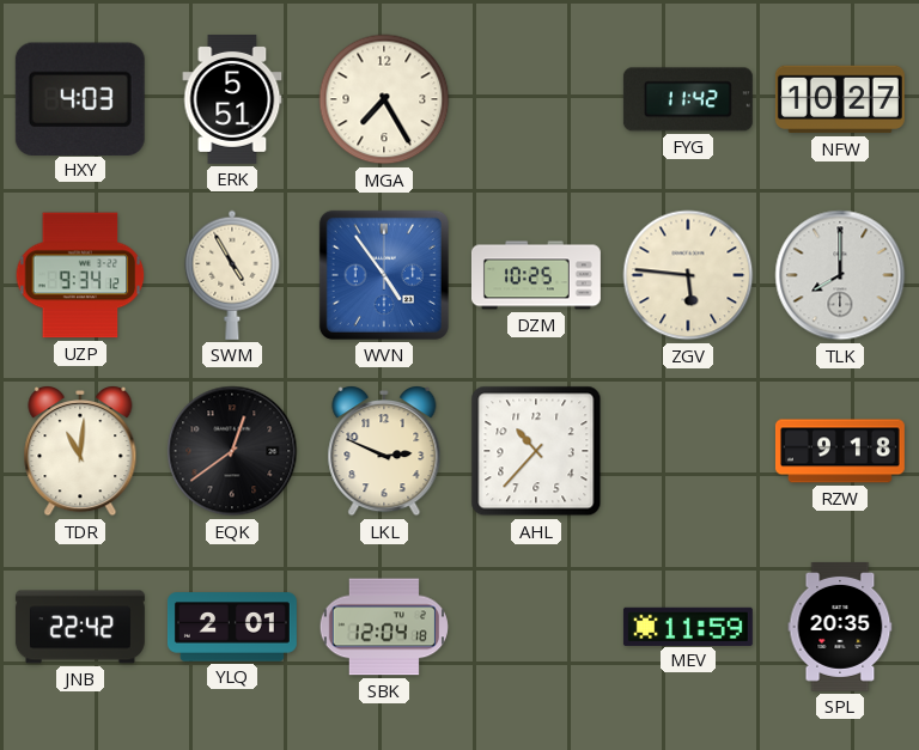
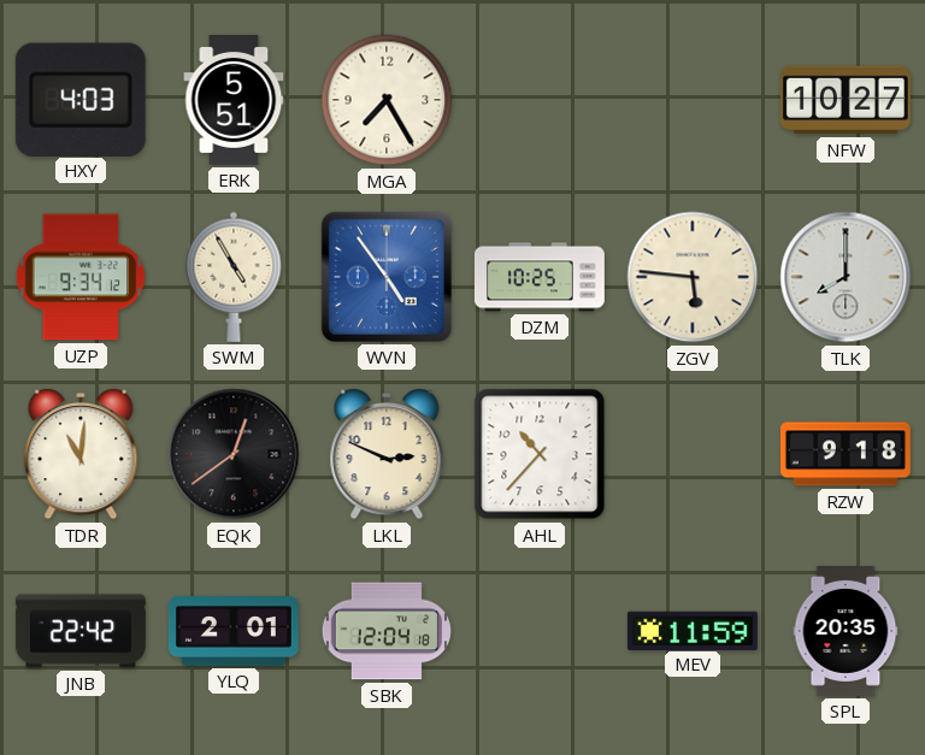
FYG: 11:42 -> none
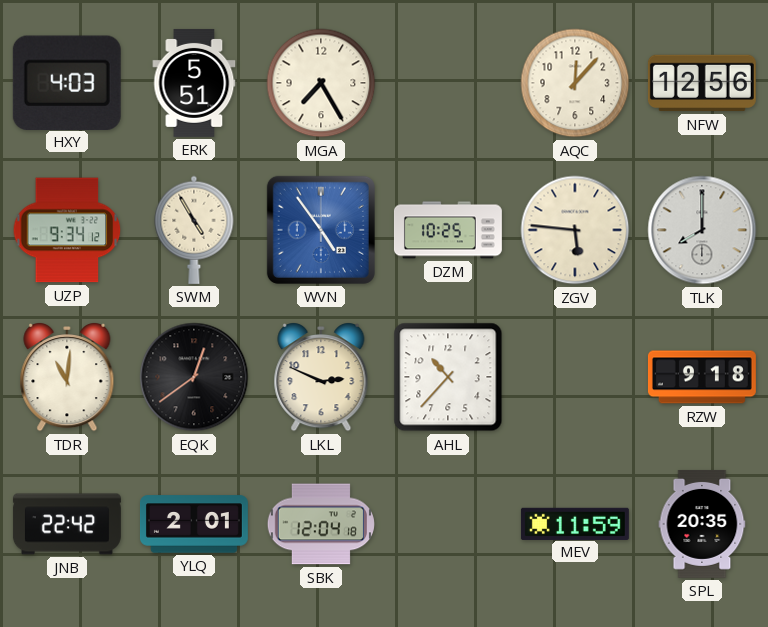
AQC: none -> 12:07
NFW: 10:27 -> 12:56
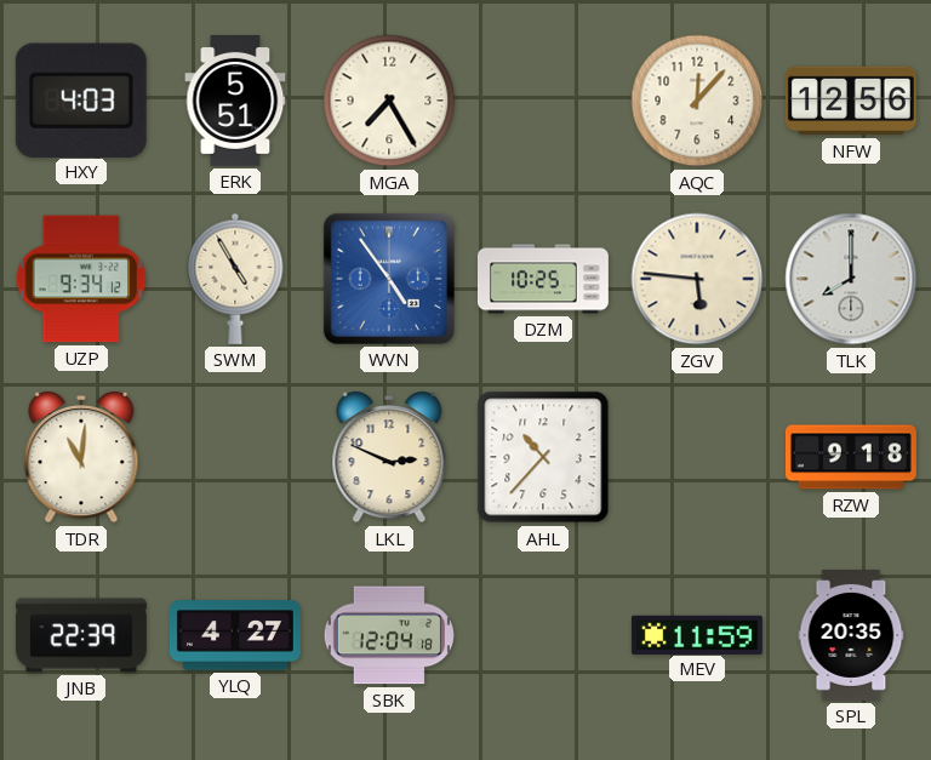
EQK: 12:39 -> none
JNB: 22:42 -> 22:39
YLQ: 2:01 -> 4:27
